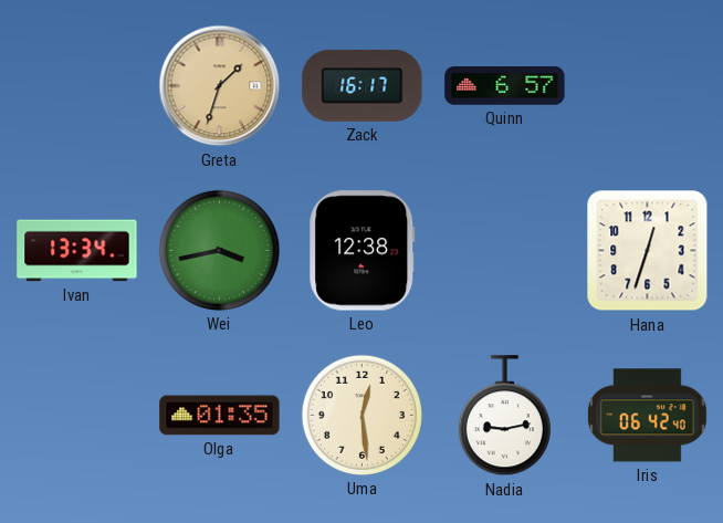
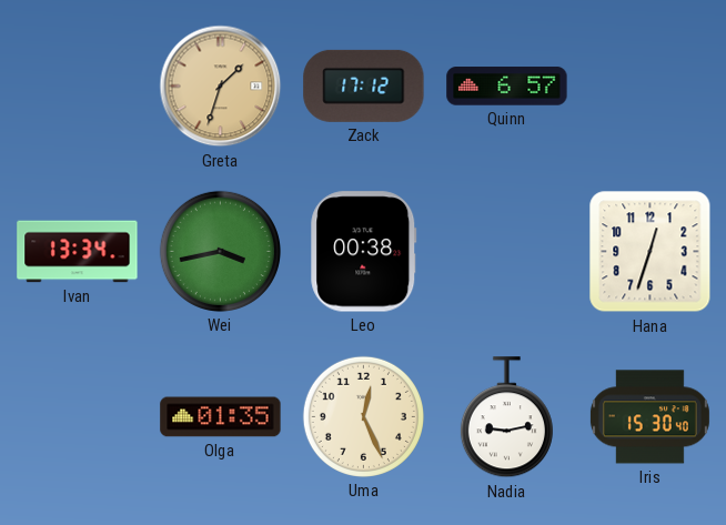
Zack: 16:17 -> 17:12
Leo: 12:38 -> 00:38
Uma: 12:29 -> 12:26
Iris: 06:42 -> 15:30
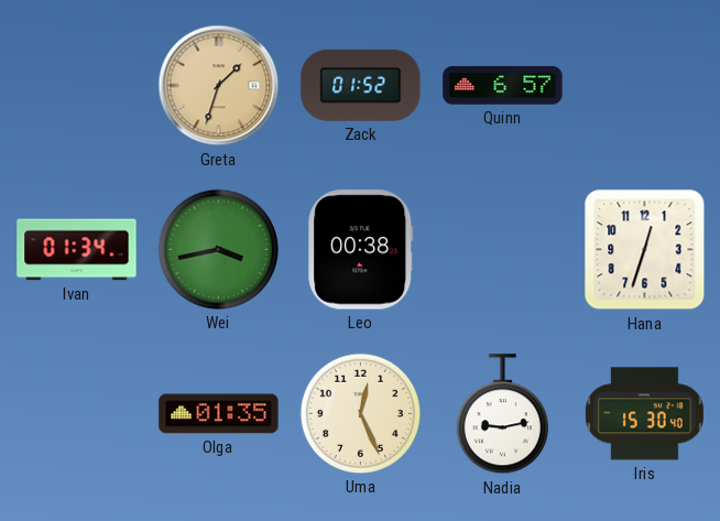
Zack: 17:12 -> 01:52
Ivan: 13:34 -> 01:34
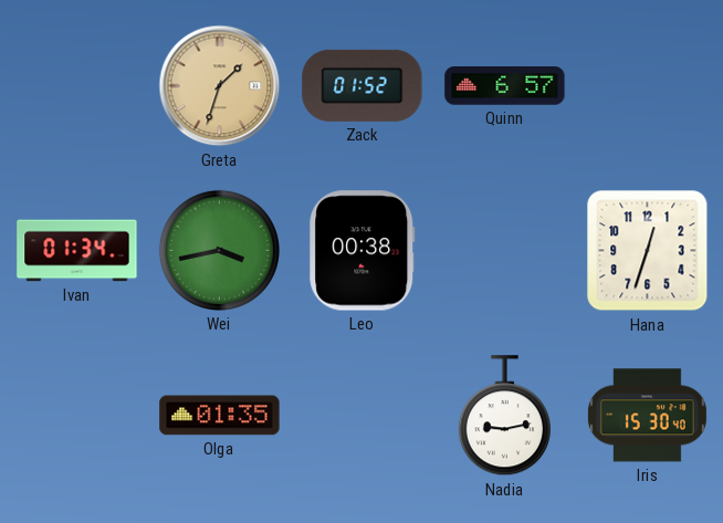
Uma: 12:26 -> none
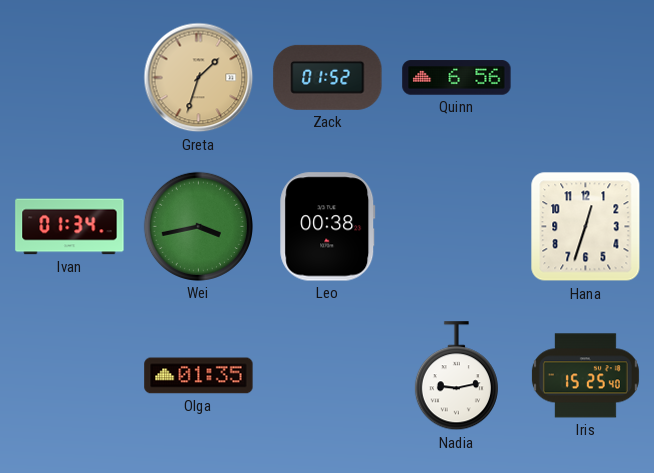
Quinn: 6:57 -> 6:56
Iris: 15:30 -> 15:25
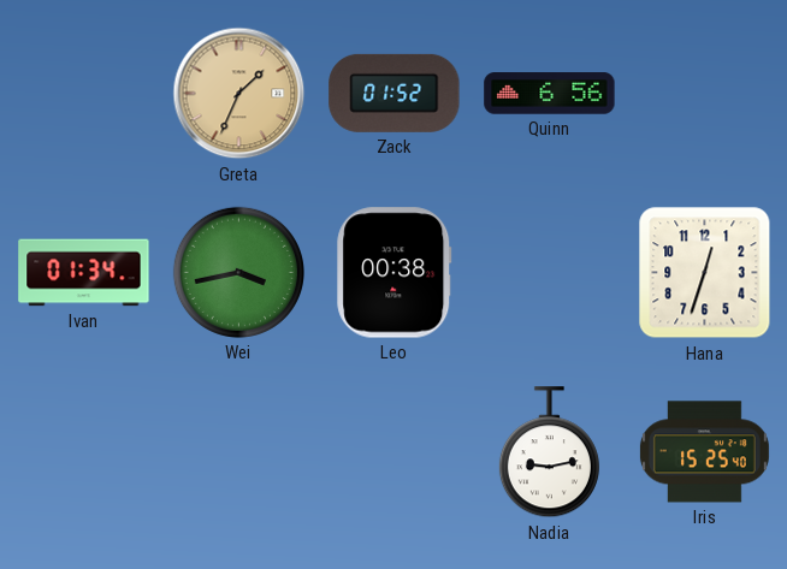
Greta: 1:33 -> 1:34
Olga: 01:35 -> none
